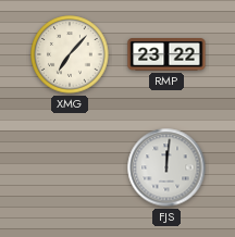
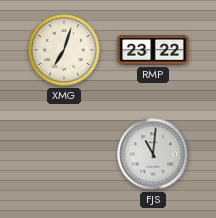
XMG: 7:07 -> 7:03
FJS: 12:01 -> 11:01
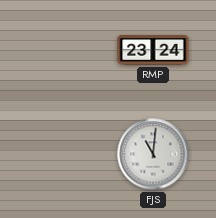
XMG: 7:03 -> none
RMP: 23:22 -> 23:24
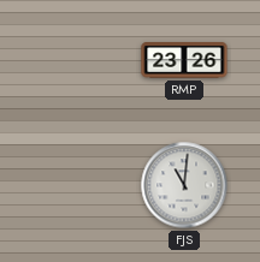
RMP: 23:24 -> 23:26
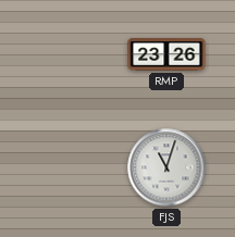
FJS: 11:01 -> 11:03
